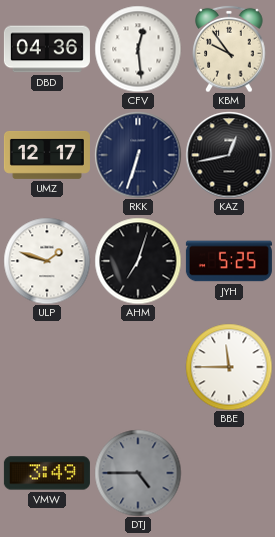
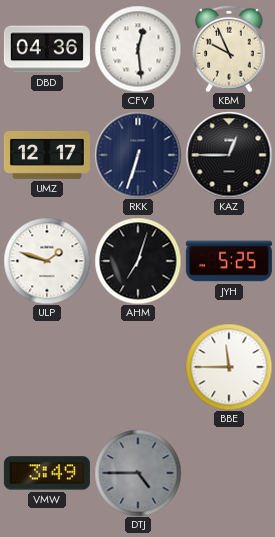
KBM: 9:54 -> 9:56
KAZ: 12:43 -> 12:45
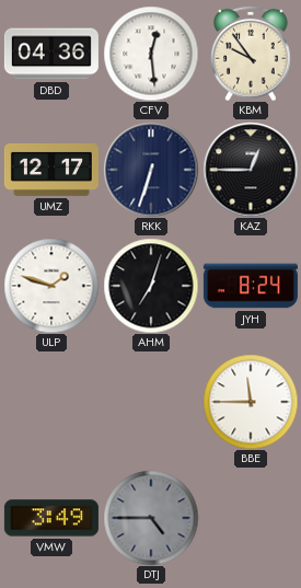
KBM: 9:56 -> 9:54
JYH: 5:25 -> 8:24
